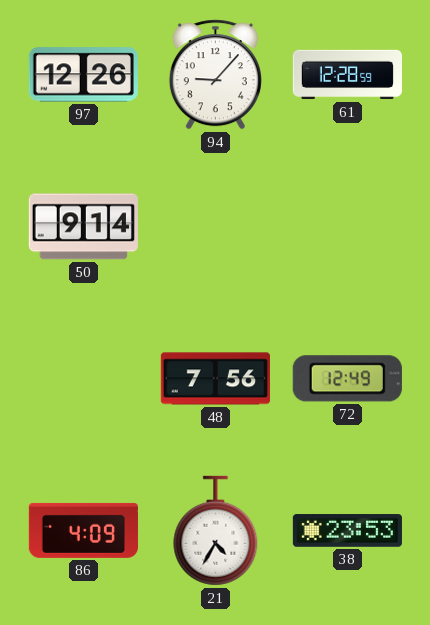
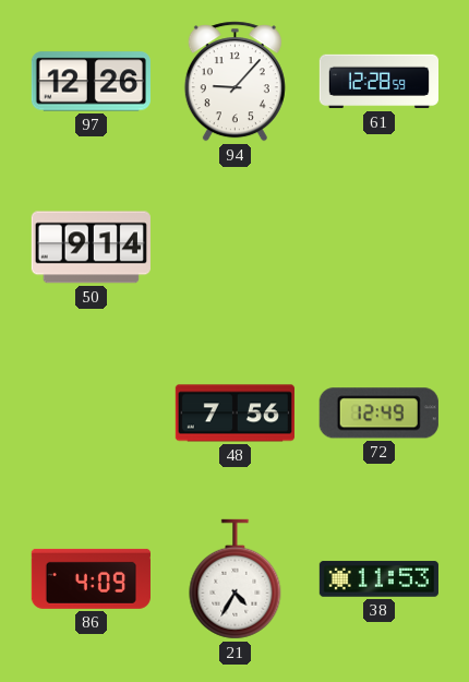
38: 23:53 -> 11:53
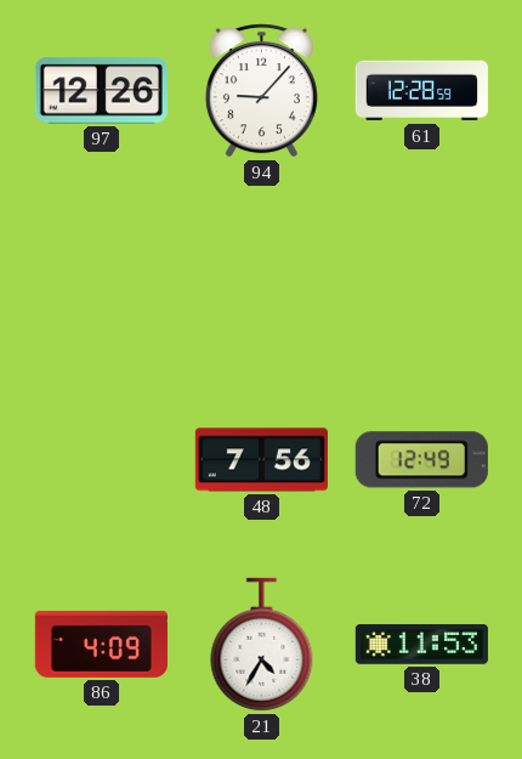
50: 9:14 -> none
